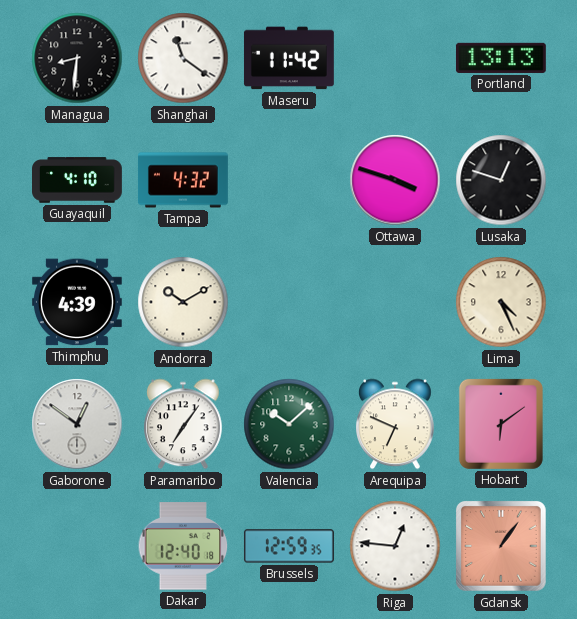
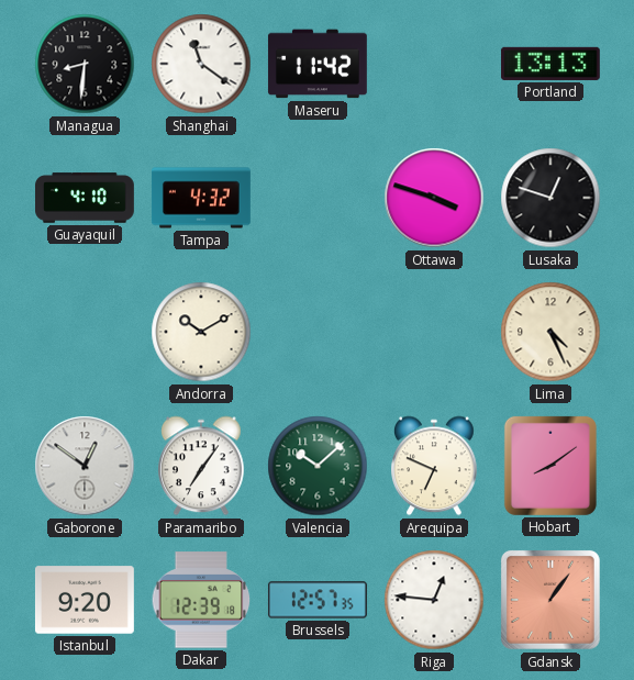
Thimphu: 4:39 -> none
Hobart: 6:09 -> 8:09
Istanbul: none -> 9:20
Dakar: 12:40 -> 12:39
Brussels: 12:59 -> 12:57
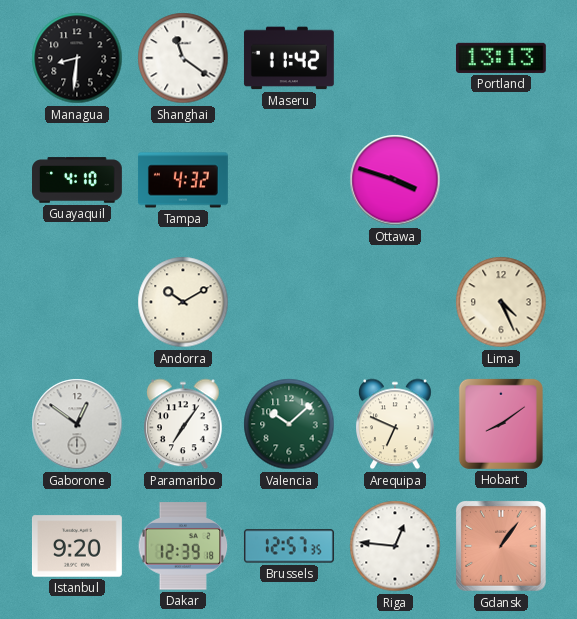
Lusaka: 12:48 -> none
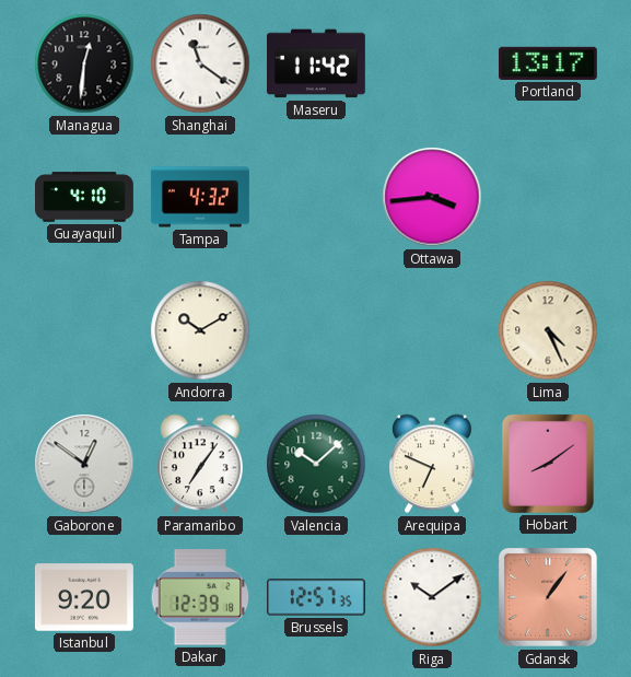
Managua: 8:31 -> 12:31
Portland: 13:13 -> 13:17
Ottawa: 3:48 -> 3:44
Riga: 12:46 -> 10:09
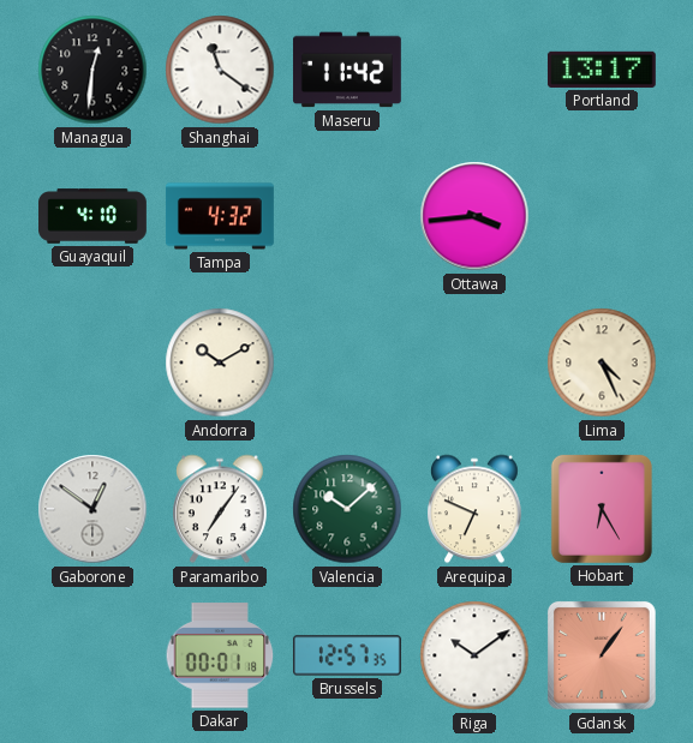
Hobart: 8:09 -> 6:25
Istanbul: 9:20 -> none
Dakar: 12:39 -> 00:01
